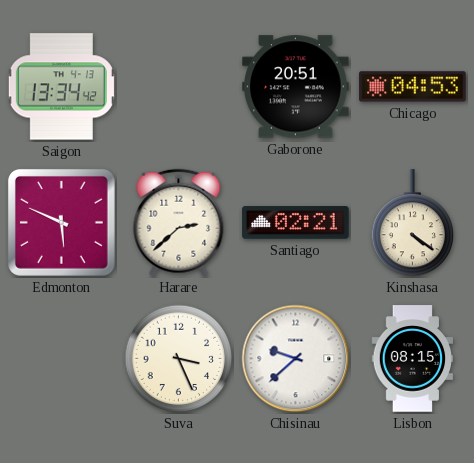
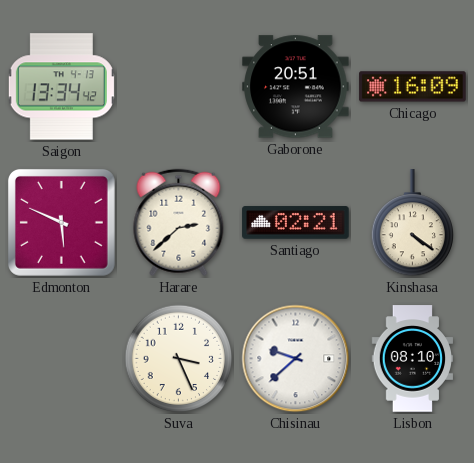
Chicago: 04:53 -> 16:09
Lisbon: 08:15 -> 08:10
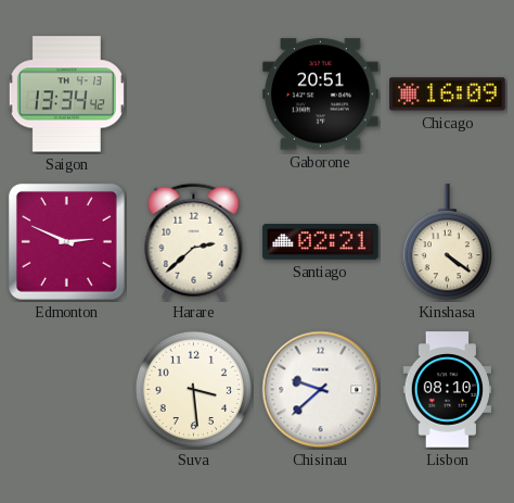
Edmonton: 5:49 -> 2:49
Suva: 3:26 -> 3:29
